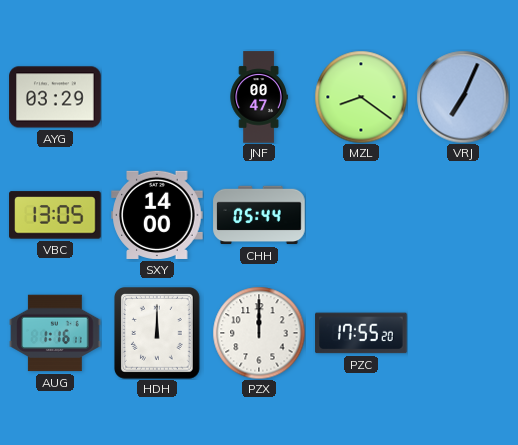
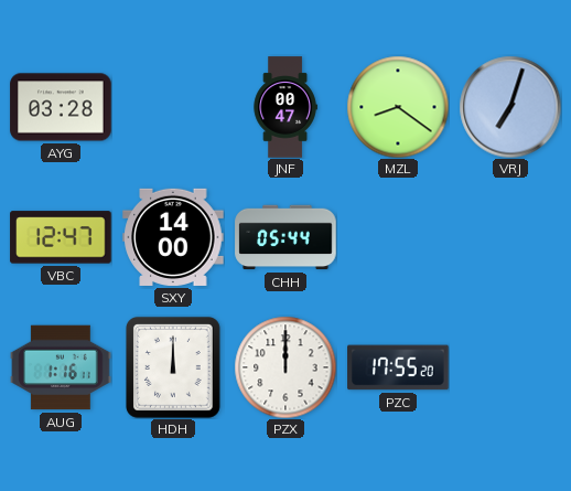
AYG: 03:29 -> 03:28
VRJ: 7:04 -> 7:03
VBC: 13:05 -> 12:47
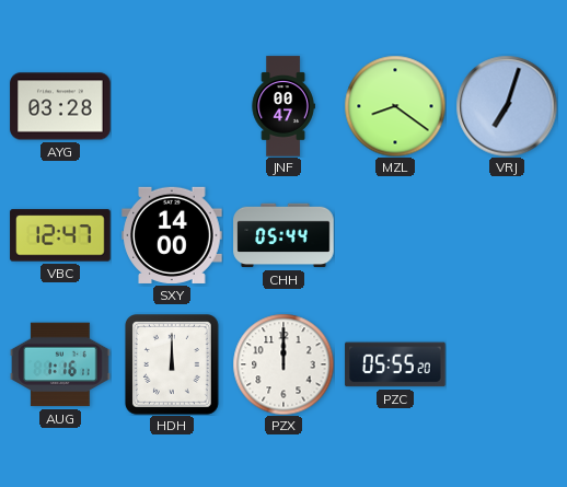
PZC: 17:55 -> 05:55
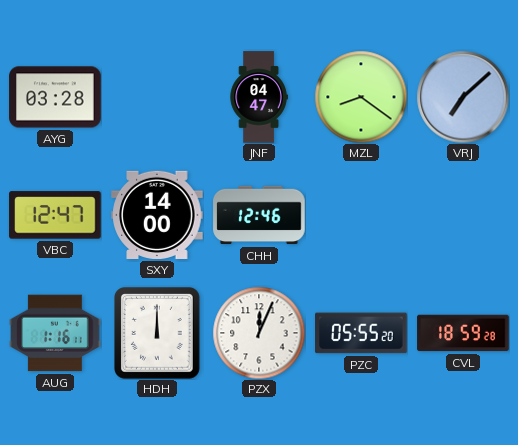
JNF: 00:47 -> 04:47
VRJ: 7:03 -> 7:08
CHH: 05:44 -> 12:46
PZX: 12:00 -> 12:04
CVL: none -> 18:59
